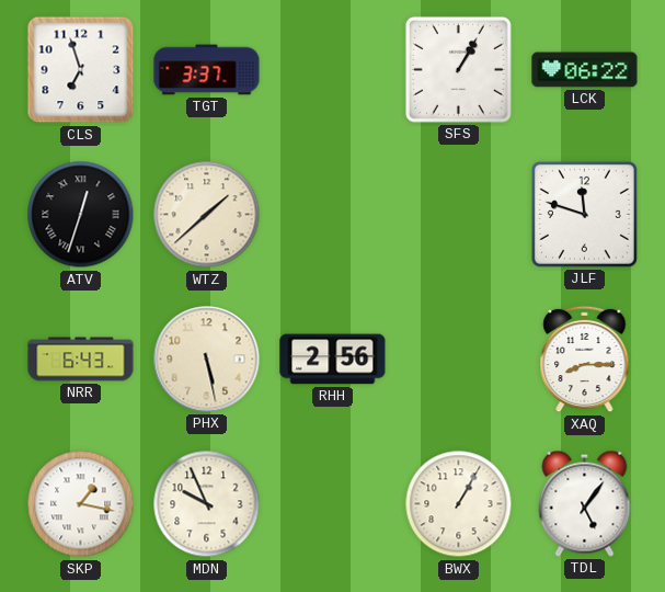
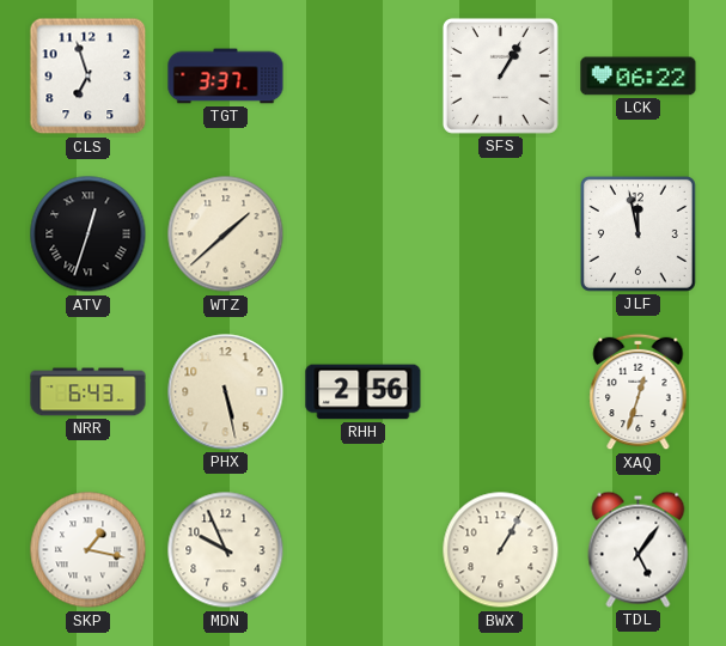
JLF: 11:48 -> 11:58
XAQ: 8:15 -> 12:33
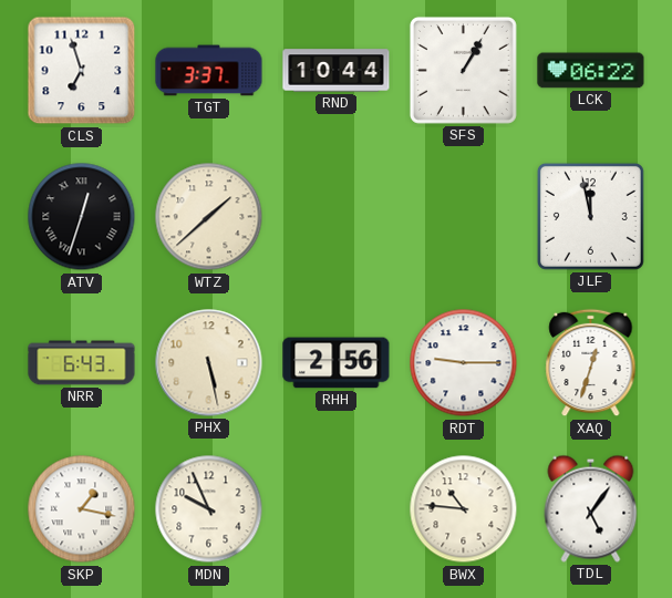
RND: none -> 10:44
RDT: none -> 9:15
BWX: 1:05 -> 10:46
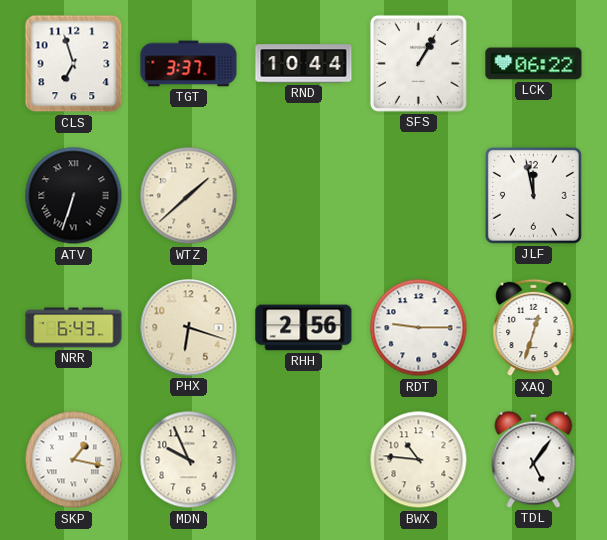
ATV: 12:33 -> 6:33
PHX: 5:28 -> 6:18
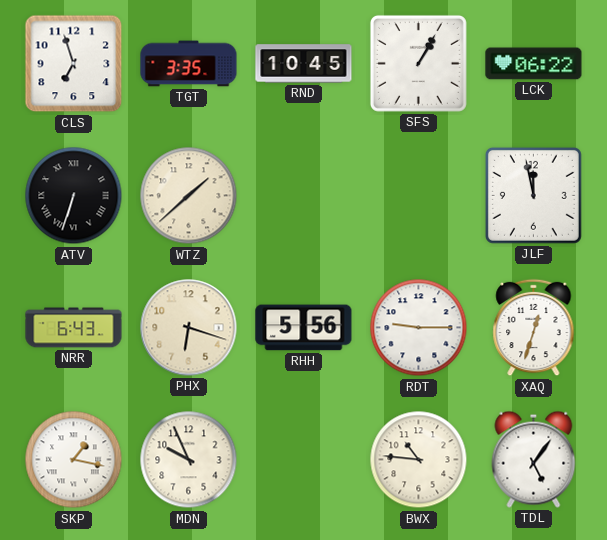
TGT: 3:37 -> 3:35
RND: 10:44 -> 10:45
RHH: 2:56 -> 5:56
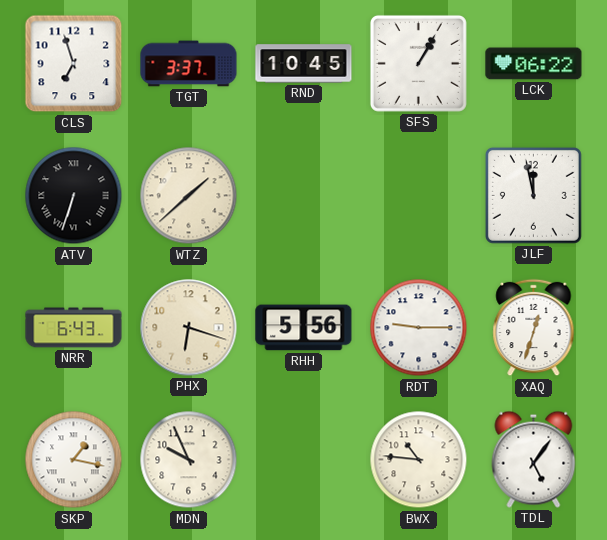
TGT: 3:35 -> 3:37
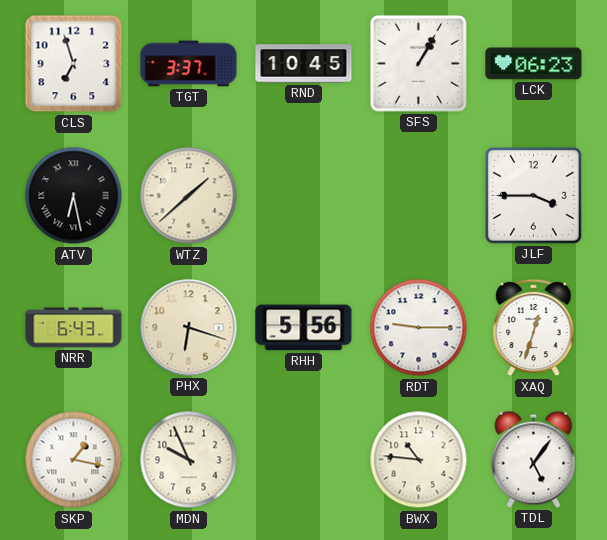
LCK: 06:22 -> 06:23
ATV: 6:33 -> 6:28
JLF: 11:58 -> 3:45
